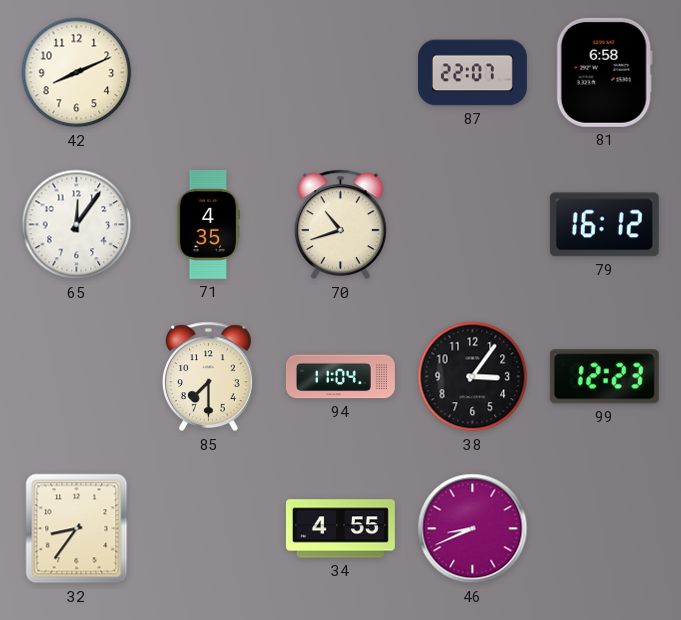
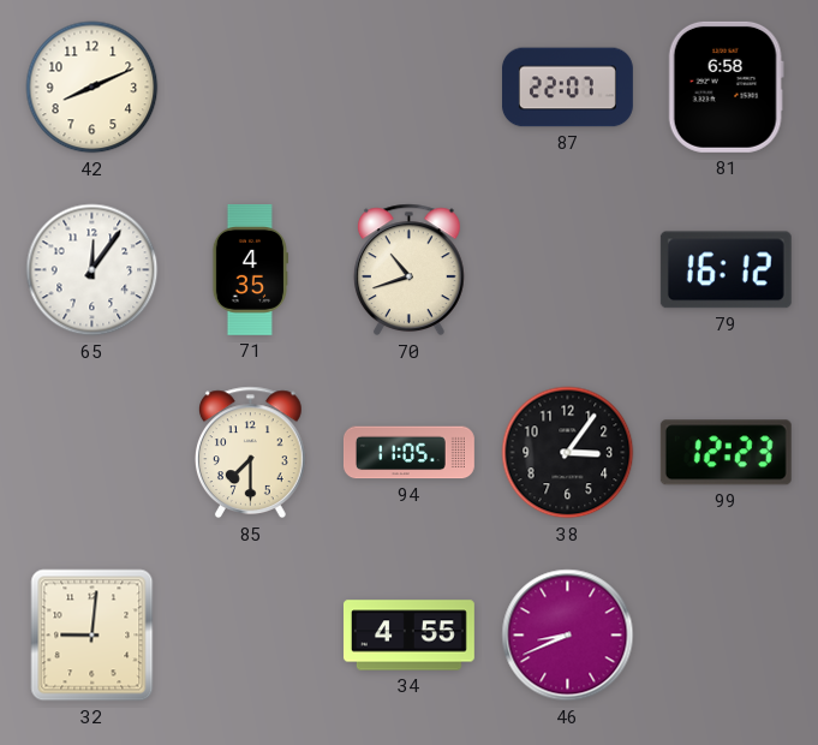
94: 11:04 -> 11:05
32: 8:36 -> 9:01
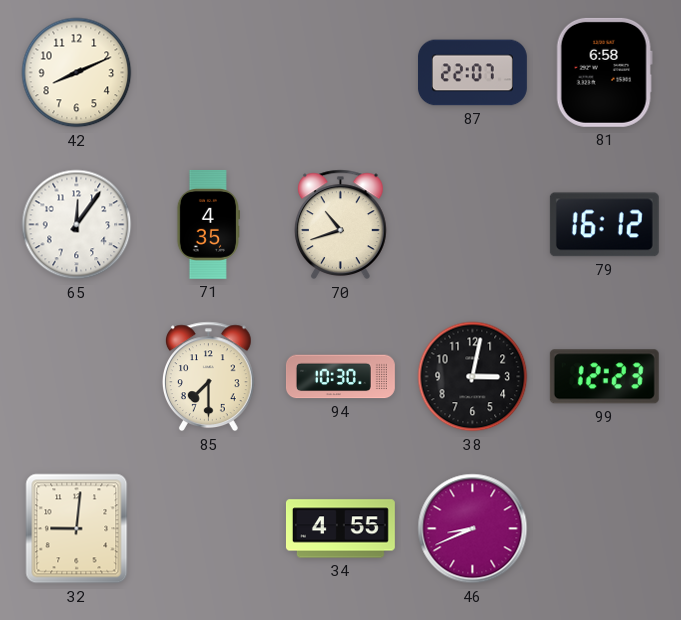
94: 11:05 -> 10:30
38: 3:06 -> 3:02
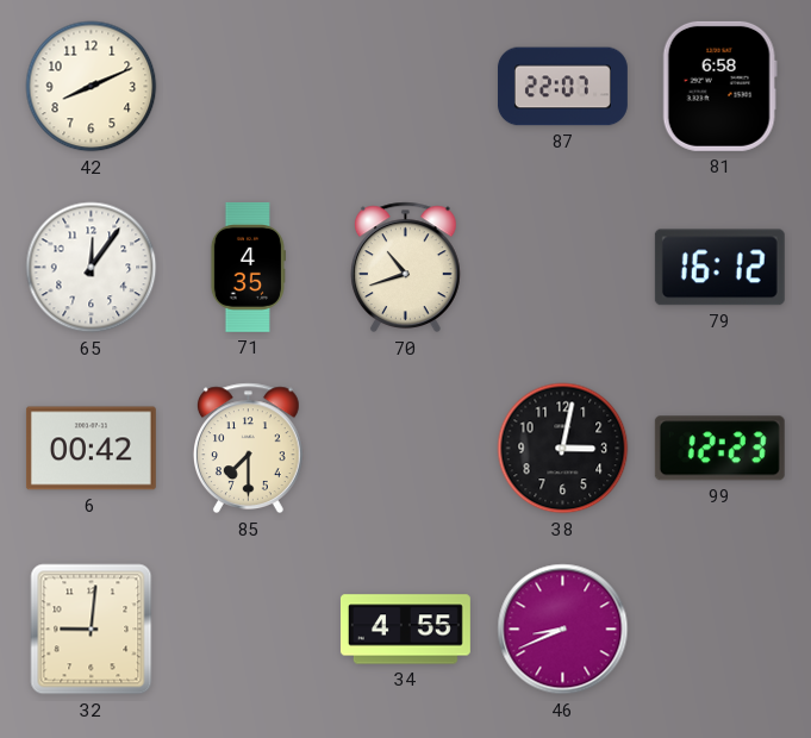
6: none -> 00:42
94: 10:30 -> none
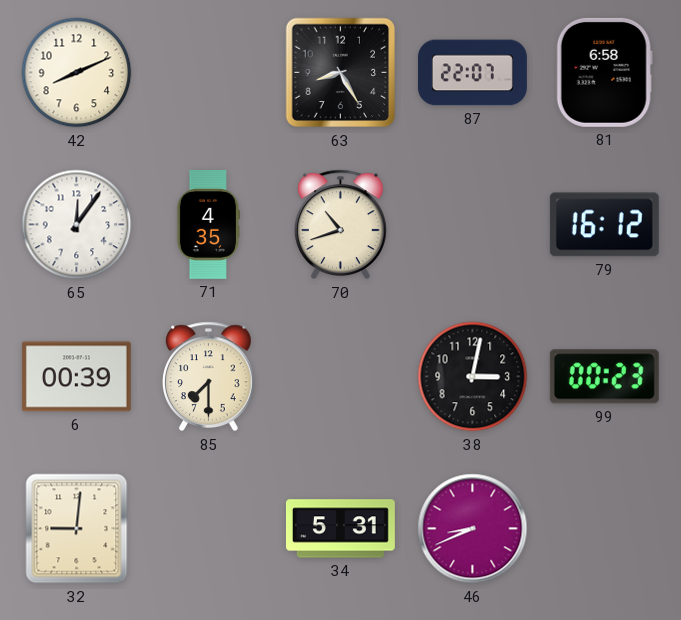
63: none -> 8:25
6: 00:42 -> 00:39
99: 12:23 -> 00:23
34: 4:55 -> 5:31
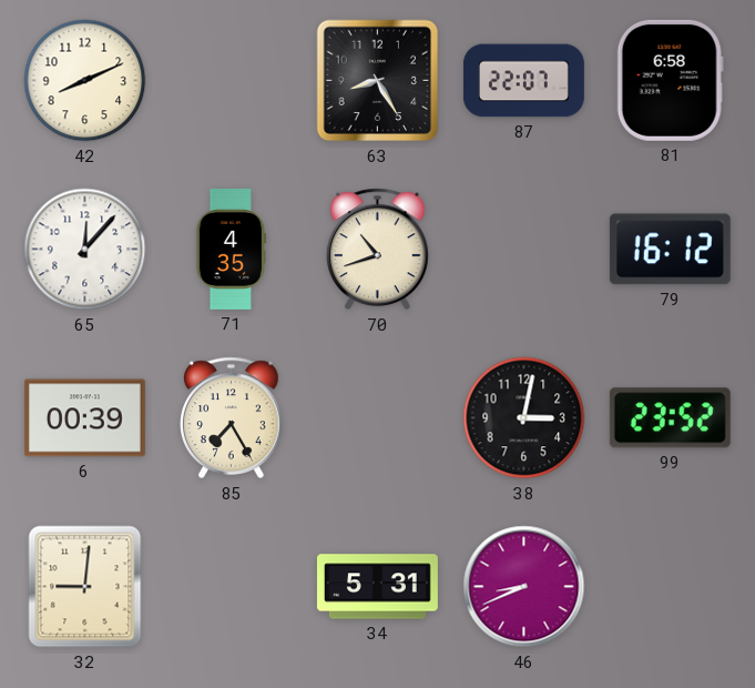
65: 12:06 -> 12:07
85: 7:30 -> 7:25
99: 00:23 -> 23:52
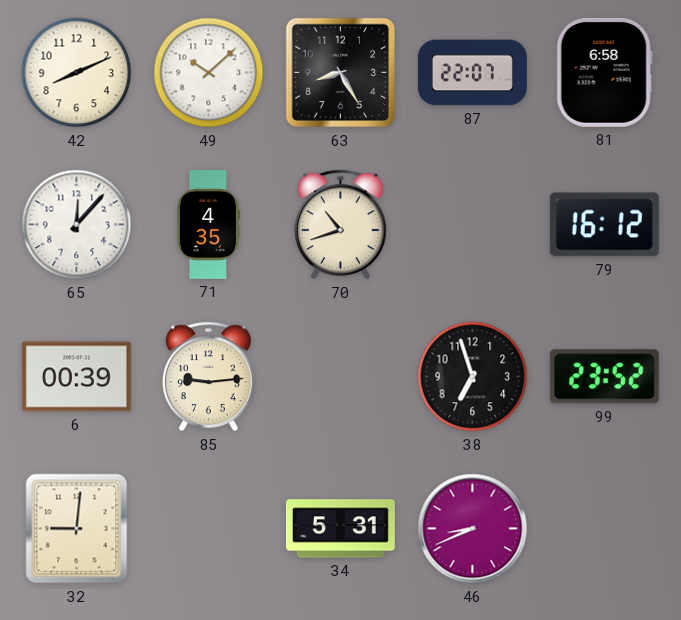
49: none -> 10:08
85: 7:25 -> 9:14
38: 3:02 -> 6:57
